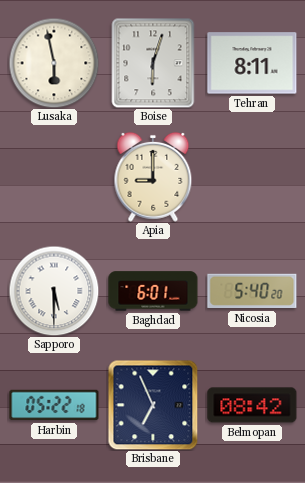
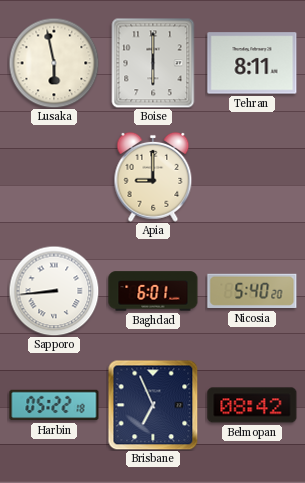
Boise: 6:03 -> 6:00
Sapporo: 5:30 -> 8:44
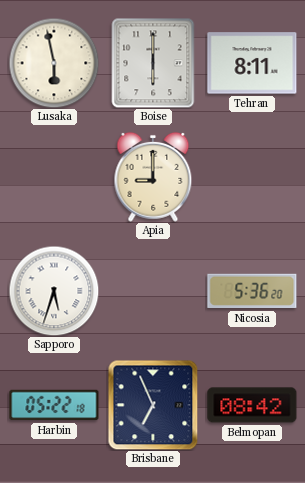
Sapporo: 8:44 -> 5:33
Baghdad: 6:01 -> none
Nicosia: 5:40 -> 5:36
